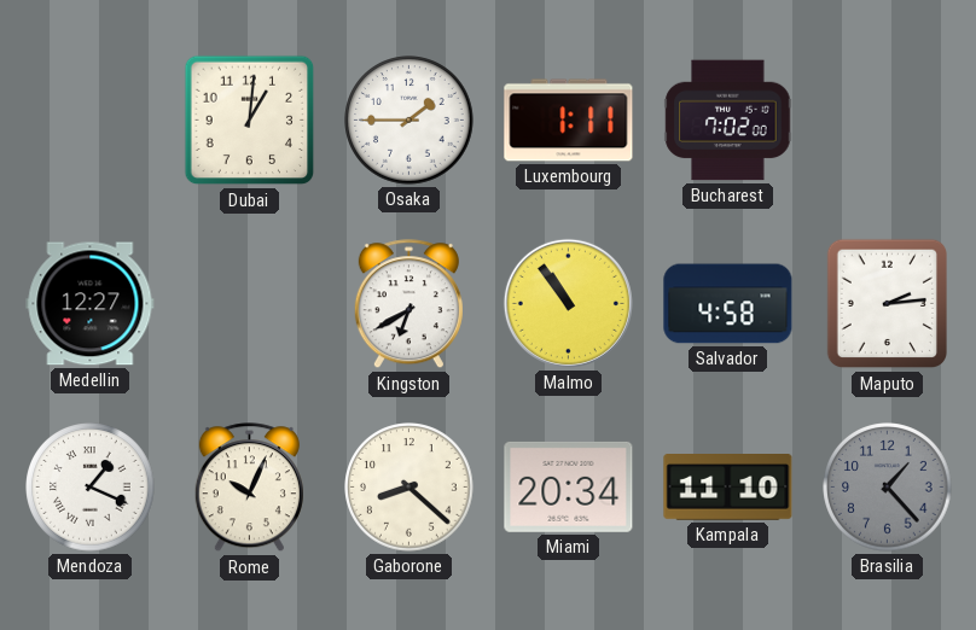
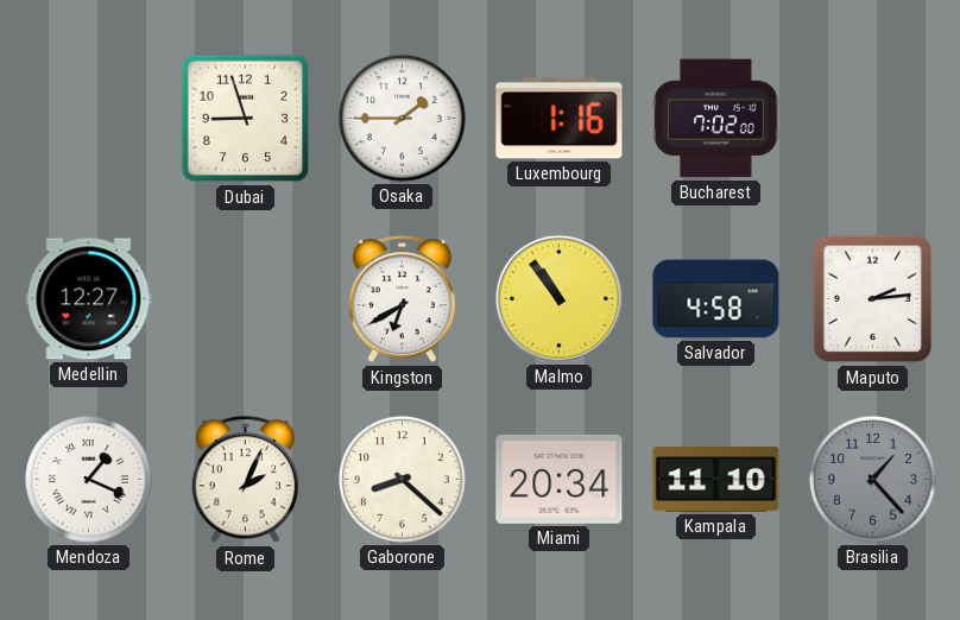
Dubai: 1:01 -> 8:57
Luxembourg: 1:11 -> 1:16
Rome: 10:04 -> 2:04
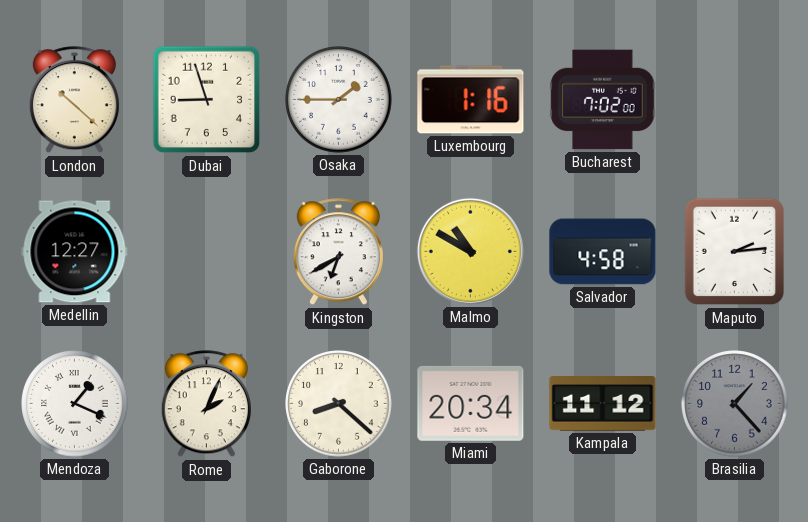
London: none -> 10:22
Malmo: 10:54 -> 10:50
Kampala: 11:10 -> 11:12
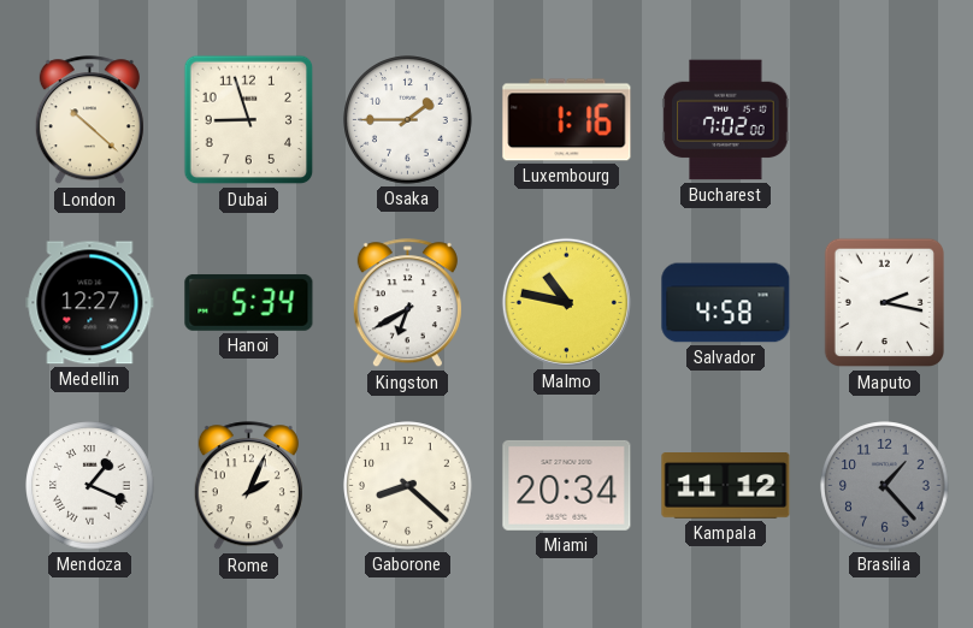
Hanoi: none -> 5:34
Malmo: 10:50 -> 10:47
Maputo: 2:14 -> 2:17
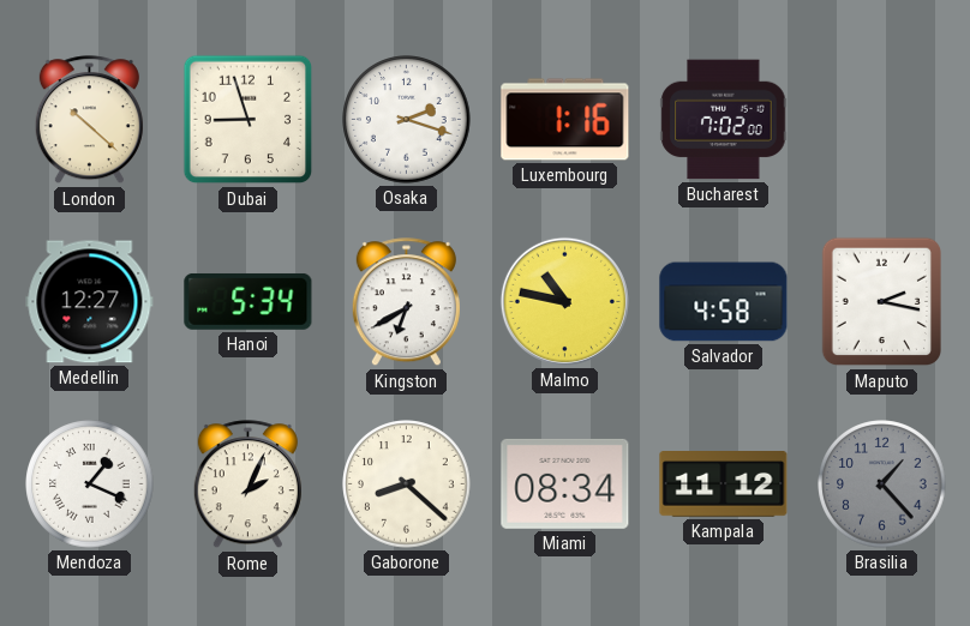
Osaka: 1:45 -> 2:18
Miami: 20:34 -> 08:34
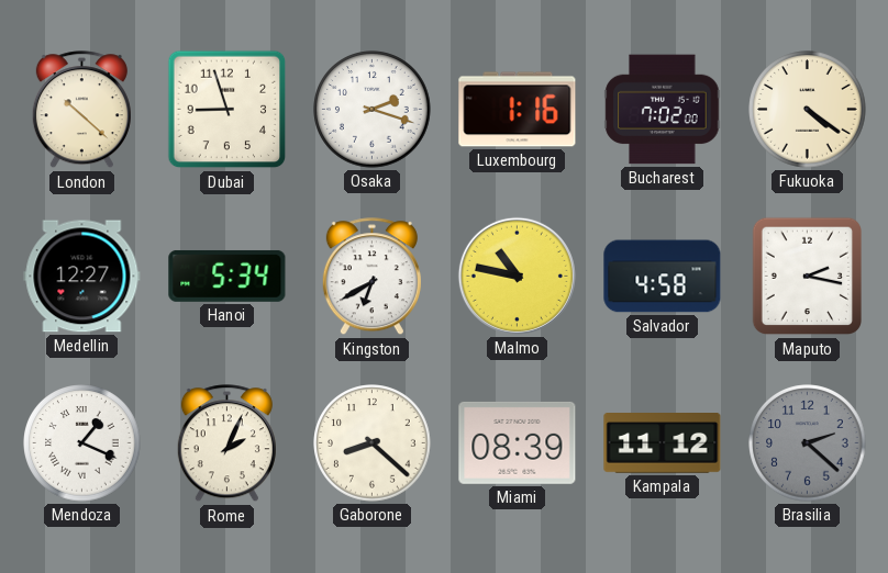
Fukuoka: none -> 4:21
Miami: 08:34 -> 08:39
Brasilia: 1:23 -> 2:22
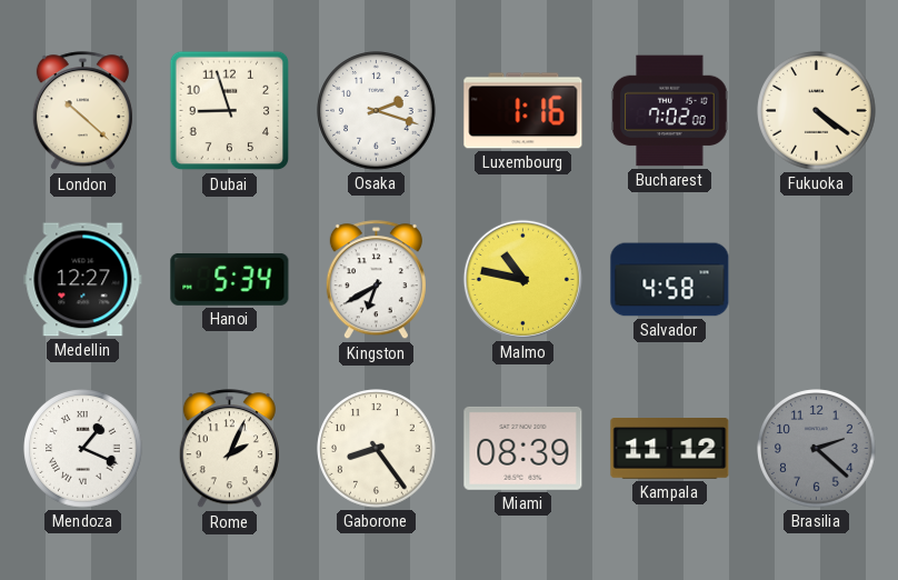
Maputo: 2:17 -> none
Gaborone: 8:22 -> 8:24
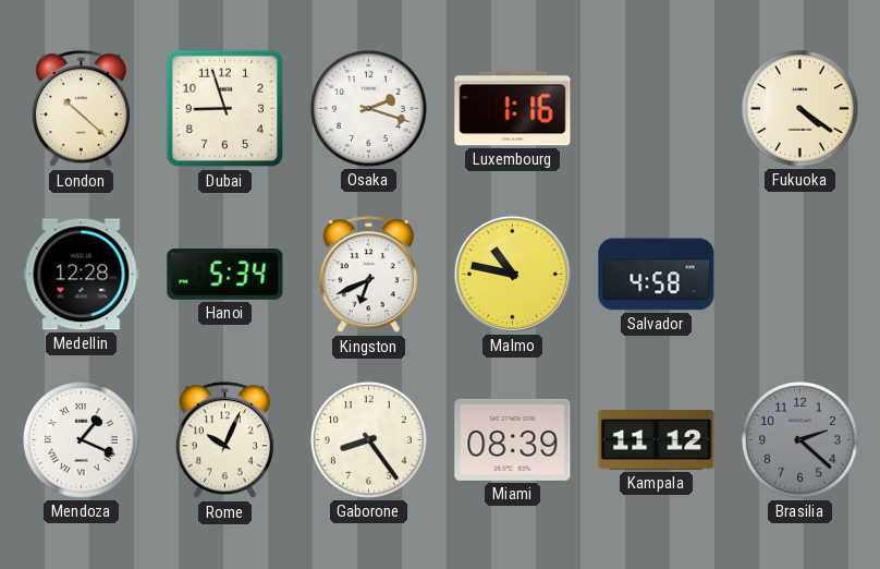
Bucharest: 7:02 -> none
Medellin: 12:27 -> 12:28
Kingston: 6:40 -> 6:41
Rome: 2:04 -> 10:04
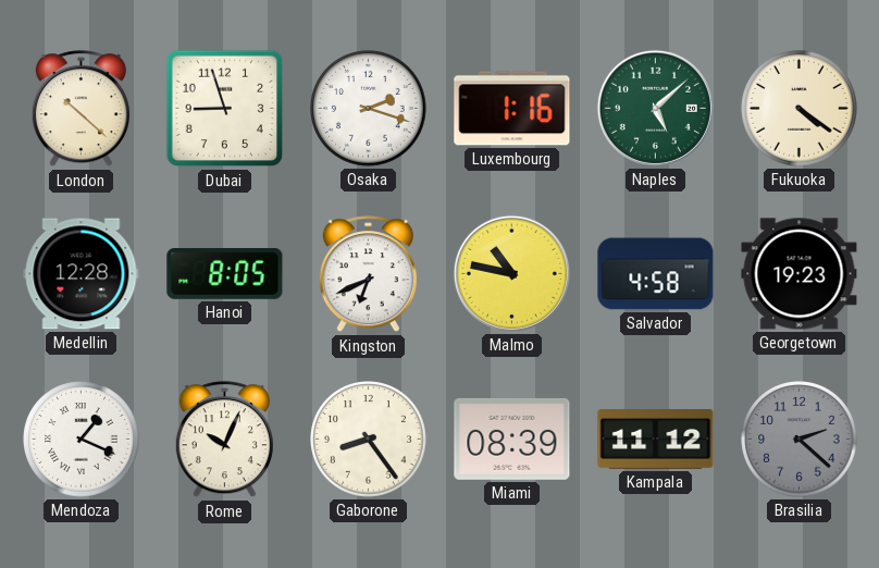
Naples: none -> 5:08
Hanoi: 5:34 -> 8:05
Georgetown: none -> 19:23
